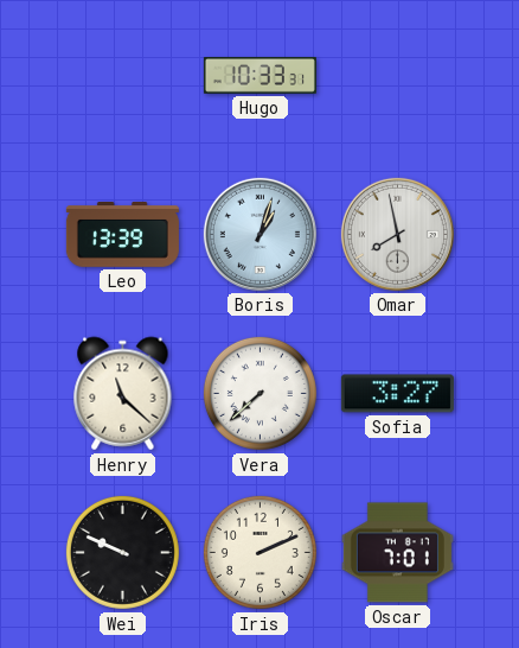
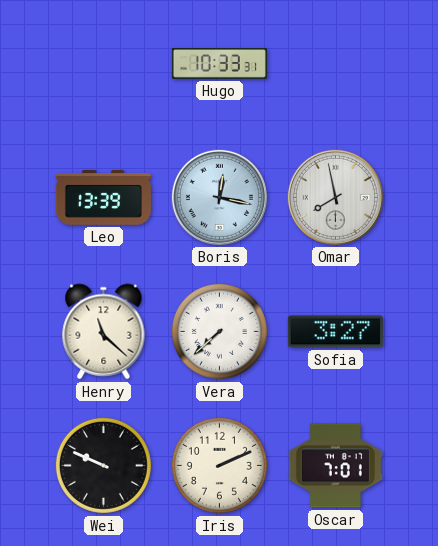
Boris: 1:03 -> 12:17
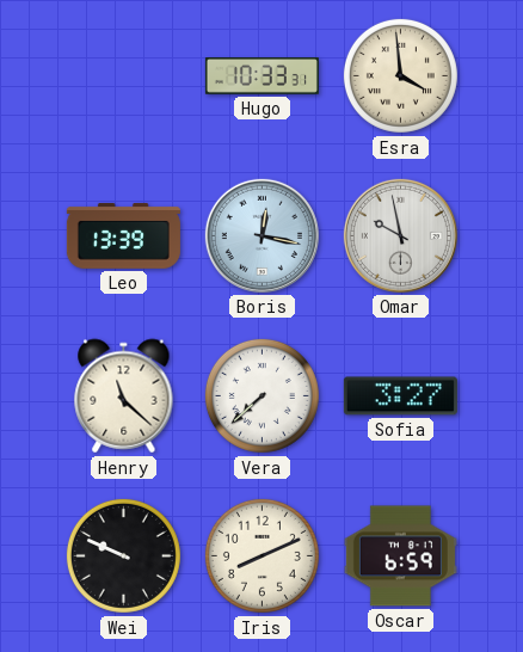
Esra: none -> 3:59
Omar: 7:58 -> 9:58
Iris: 2:11 -> 8:11
Oscar: 7:01 -> 6:59
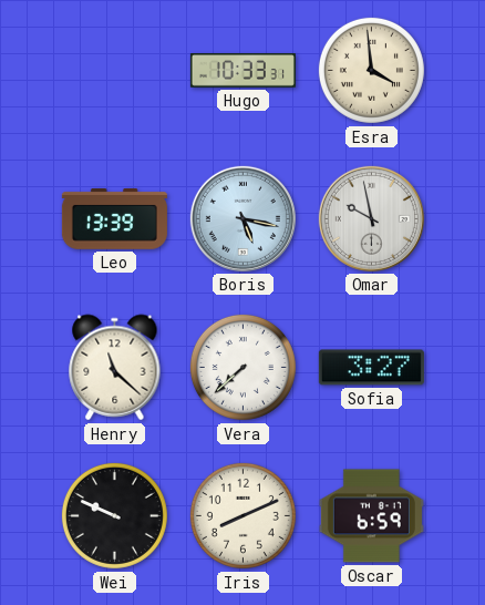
Boris: 12:17 -> 5:17
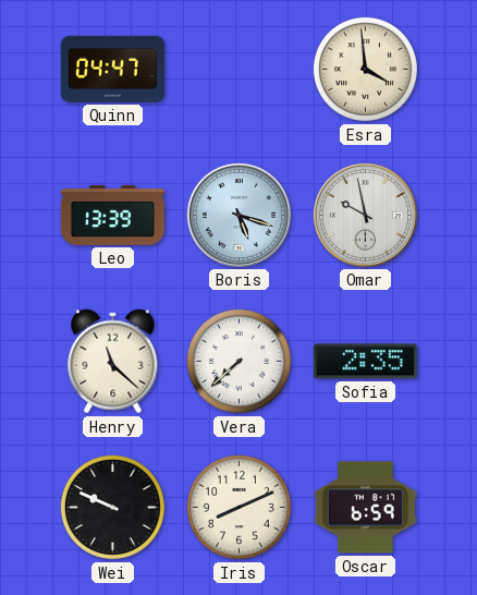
Quinn: none -> 04:47
Hugo: 10:33 -> none
Boris: 5:17 -> 5:18
Sofia: 3:27 -> 2:35
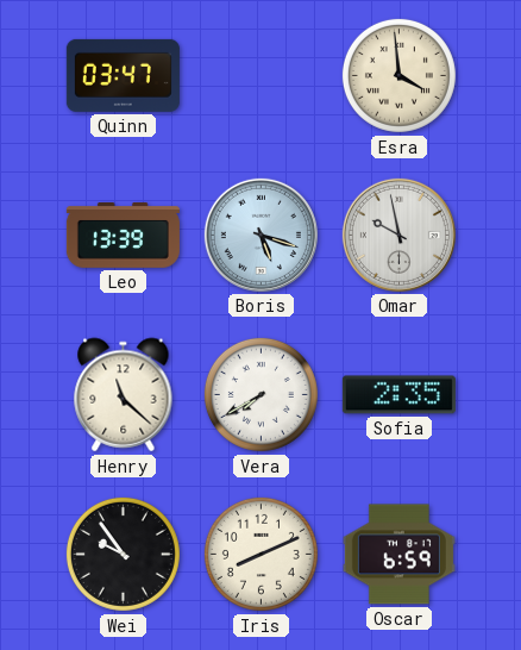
Quinn: 04:47 -> 03:47
Vera: 7:38 -> 7:40
Wei: 9:49 -> 9:54
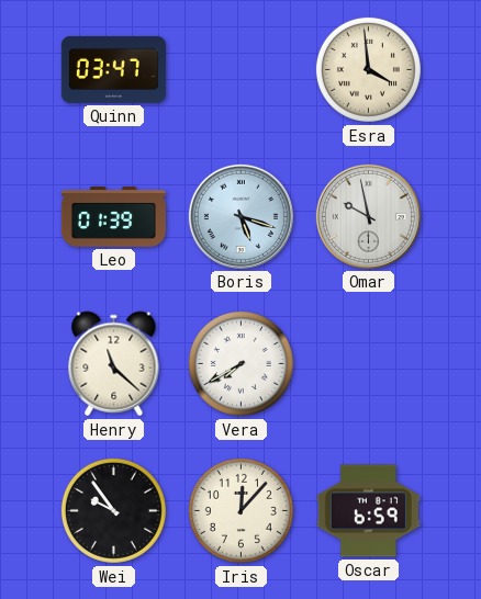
Leo: 13:39 -> 01:39
Sofia: 2:35 -> none
Iris: 8:11 -> 12:07
